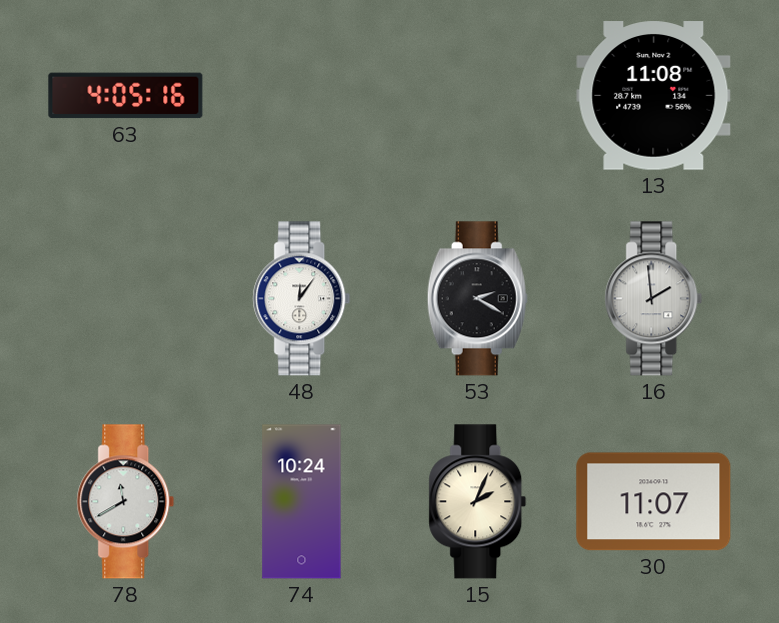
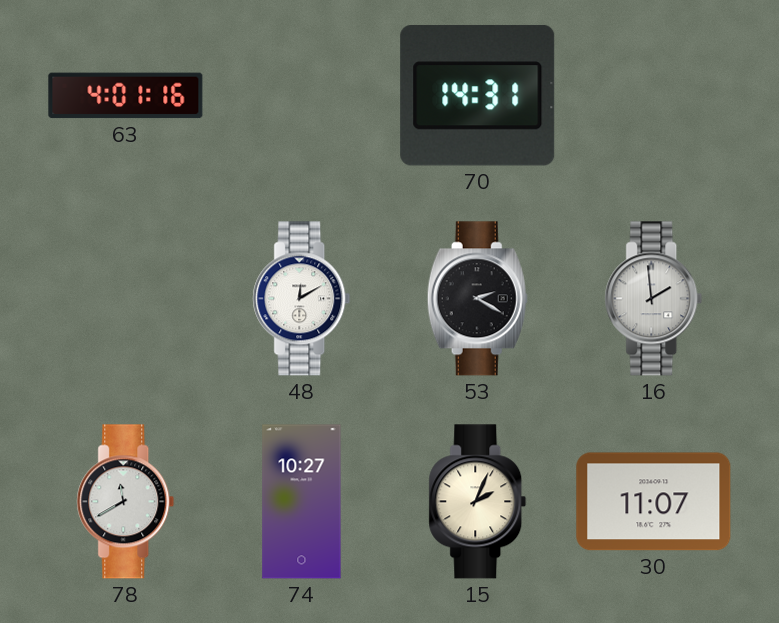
63: 4:05 -> 4:01
70: none -> 14:31
13: 11:08 -> none
48: 12:06 -> 12:10
74: 10:24 -> 10:27
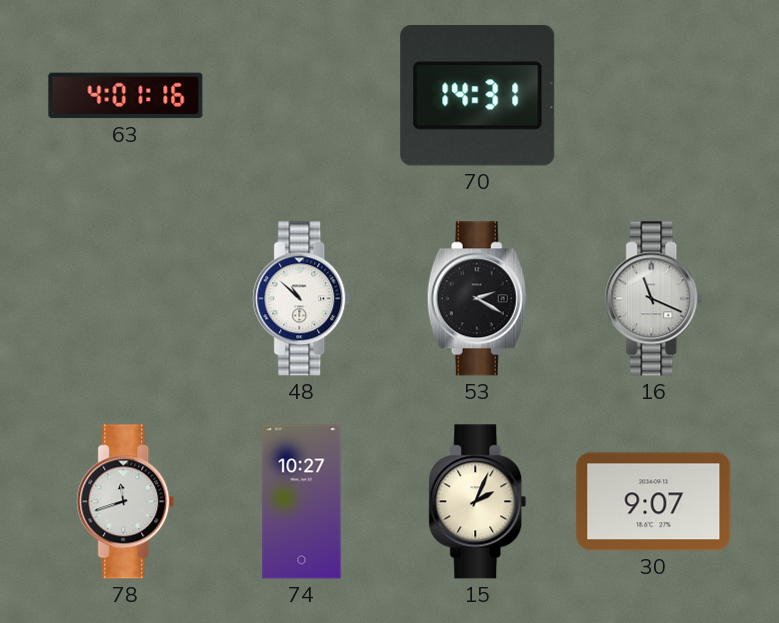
48: 12:10 -> 10:52
16: 1:59 -> 11:19
78: 11:40 -> 11:42
30: 11:07 -> 9:07
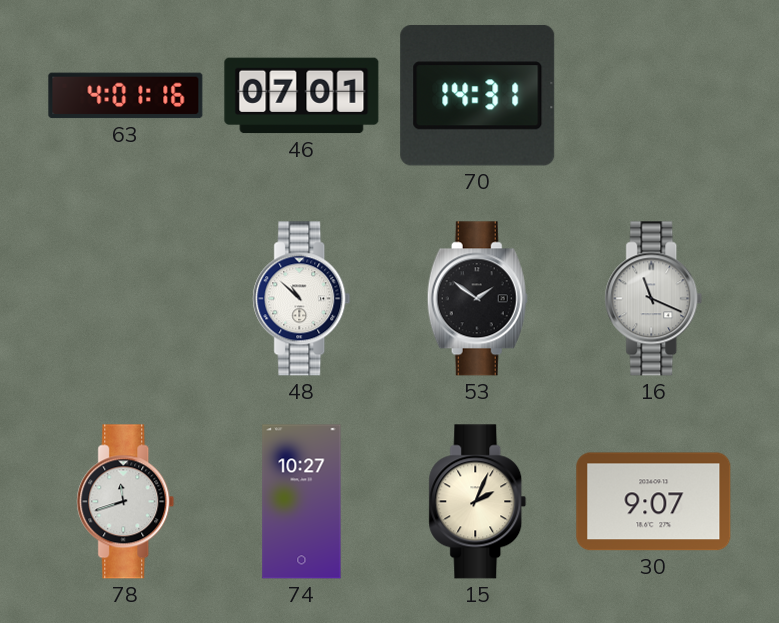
46: none -> 07:01
53: 2:20 -> 1:51
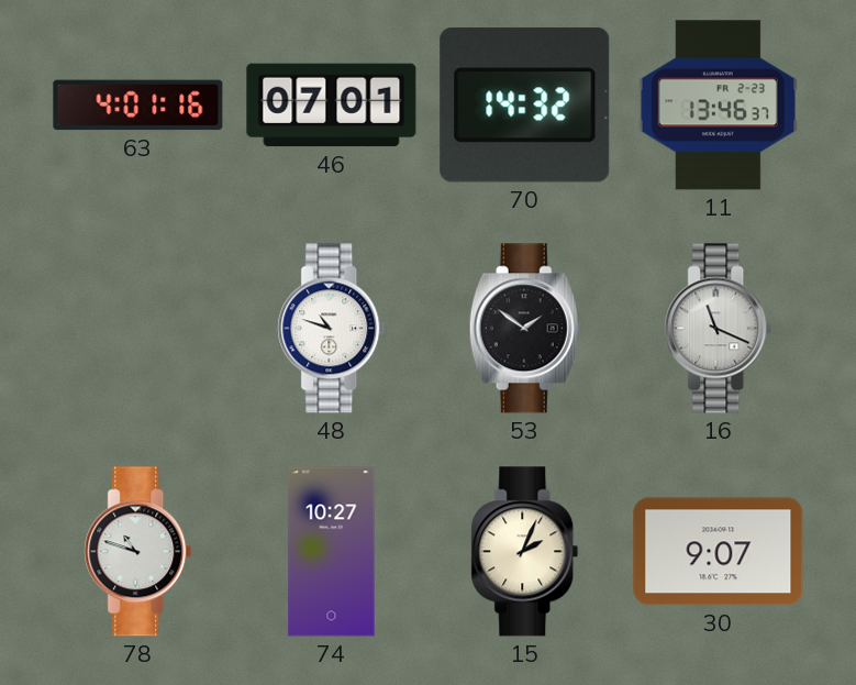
70: 14:31 -> 14:32
11: none -> 13:46
48: 10:52 -> 10:48
78: 11:42 -> 10:48
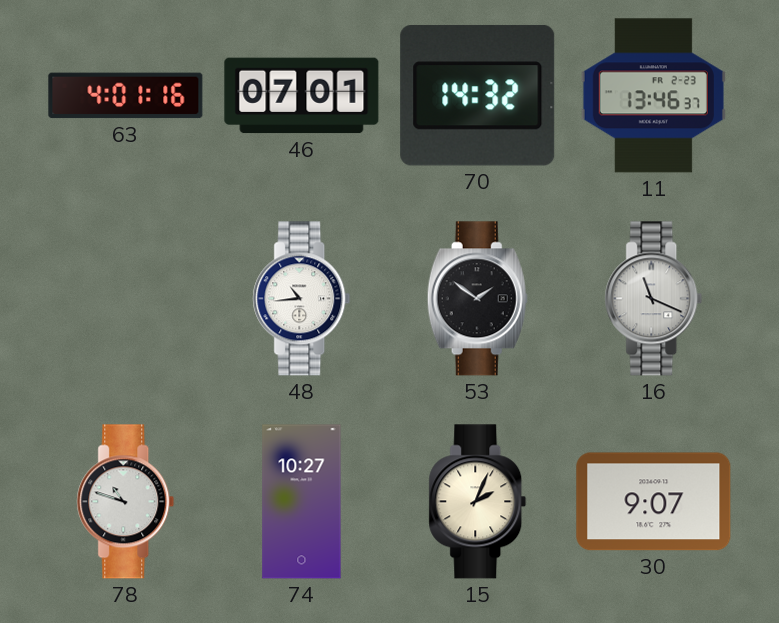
48: 10:48 -> 10:44
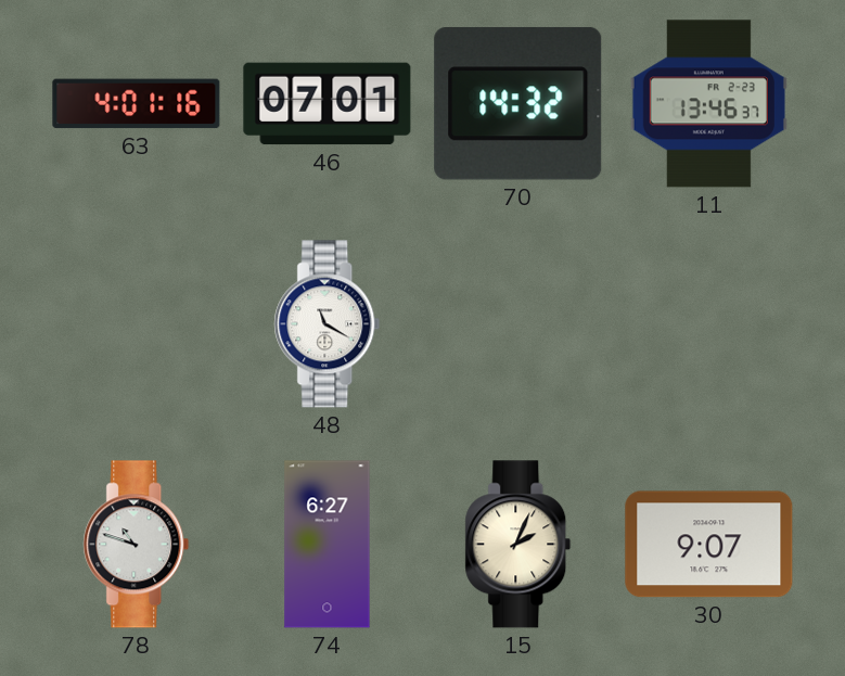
48: 10:44 -> 11:20
53: 1:51 -> none
16: 11:19 -> none
74: 10:27 -> 6:27
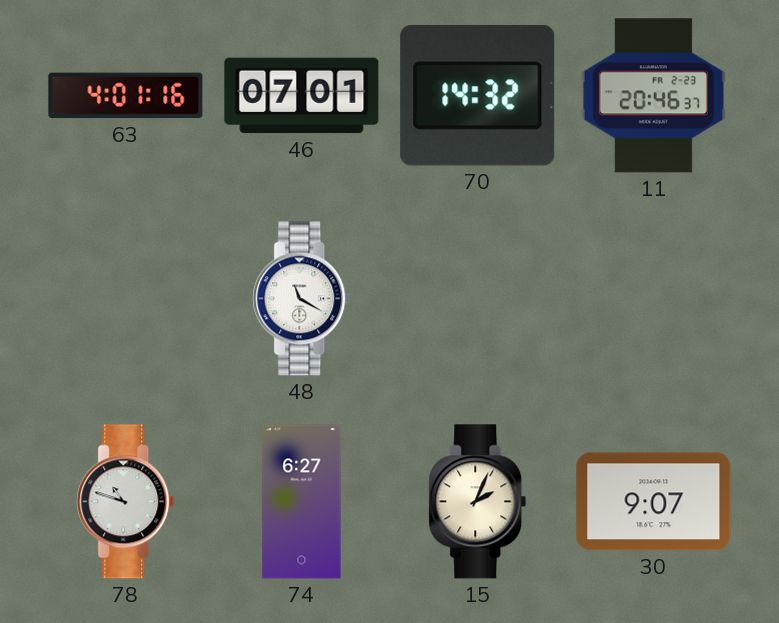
11: 13:46 -> 20:46
